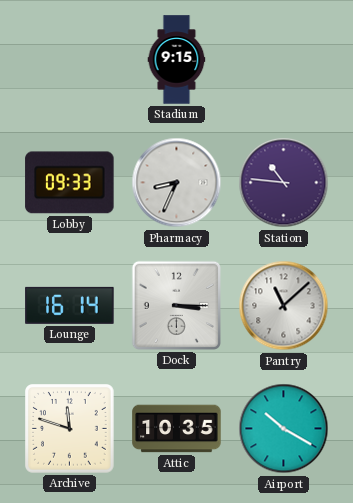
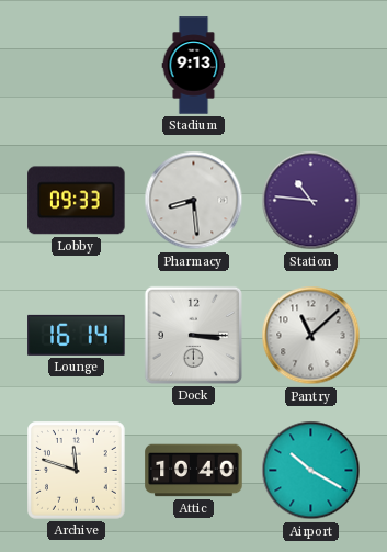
Stadium: 9:15 -> 9:13
Pharmacy: 8:34 -> 8:29
Attic: 10:35 -> 10:40
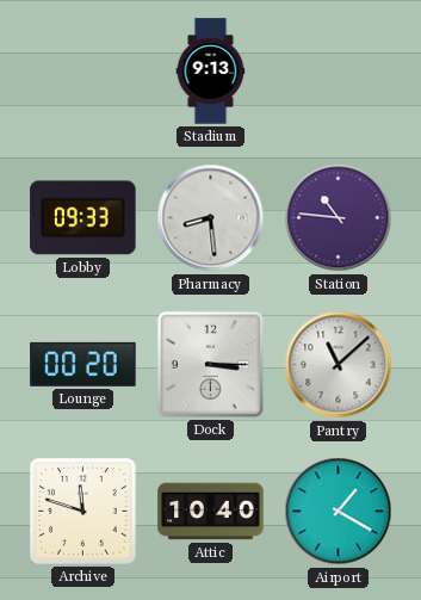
Lounge: 16:14 -> 00:20
Airport: 10:20 -> 1:20
